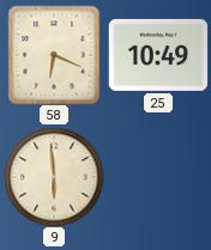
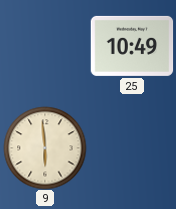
58: 6:19 -> none
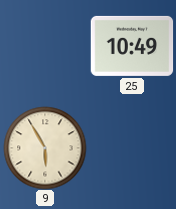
9: 5:59 -> 5:55
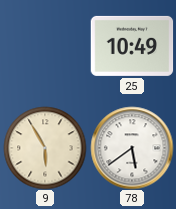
78: none -> 5:39
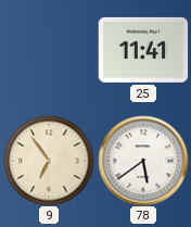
25: 10:49 -> 11:41
9: 5:55 -> 6:54
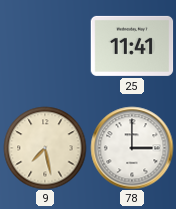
9: 6:54 -> 7:28
78: 5:39 -> 3:00
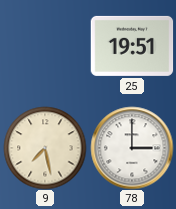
25: 11:41 -> 19:51
